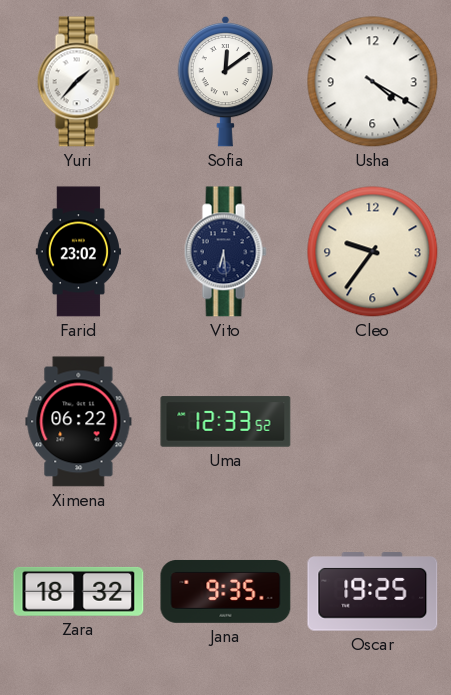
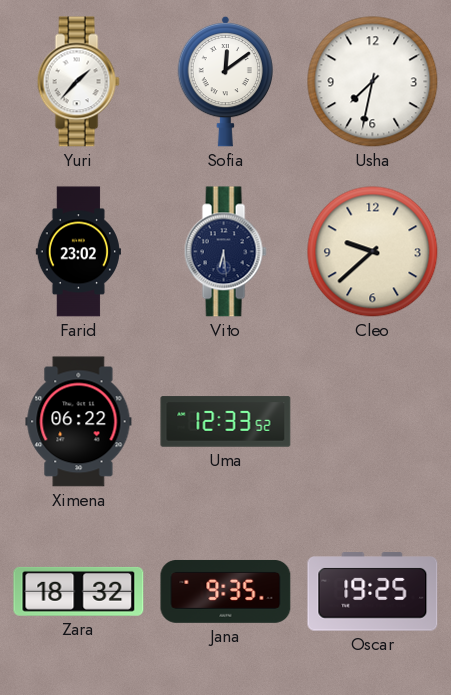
Usha: 4:20 -> 7:32
Cleo: 9:36 -> 9:38
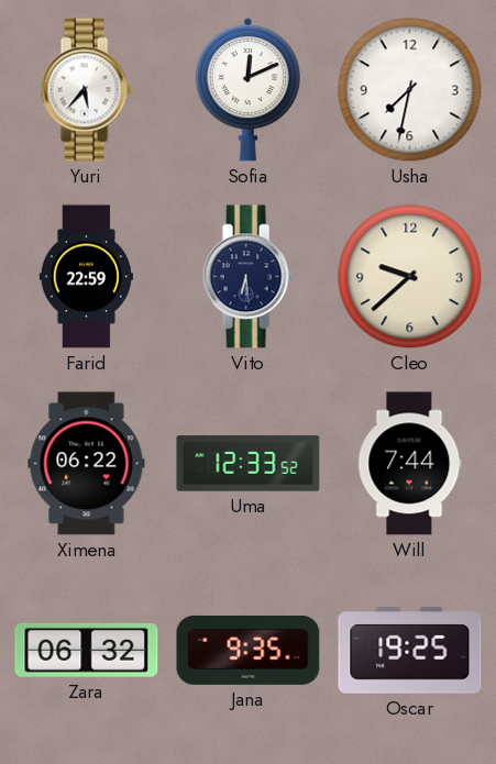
Yuri: 1:37 -> 5:37
Sofia: 12:09 -> 12:11
Farid: 23:02 -> 22:59
Will: none -> 7:44
Zara: 18:32 -> 06:32
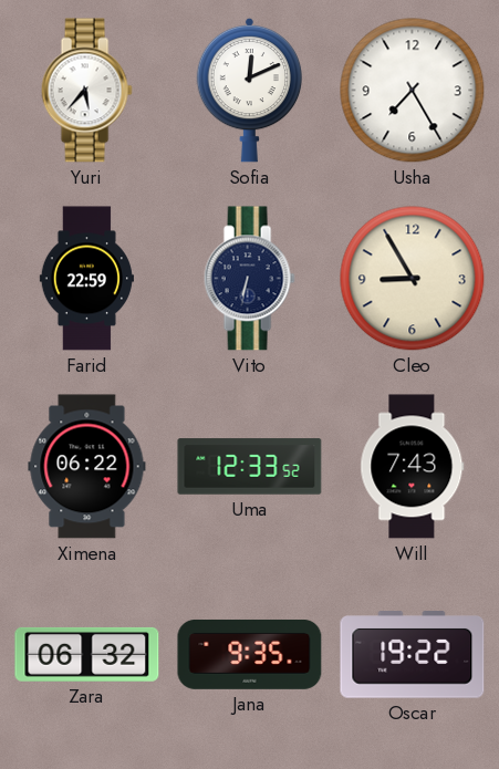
Usha: 7:32 -> 7:25
Vito: 6:29 -> 6:32
Cleo: 9:38 -> 8:55
Will: 7:44 -> 7:43
Oscar: 19:25 -> 19:22
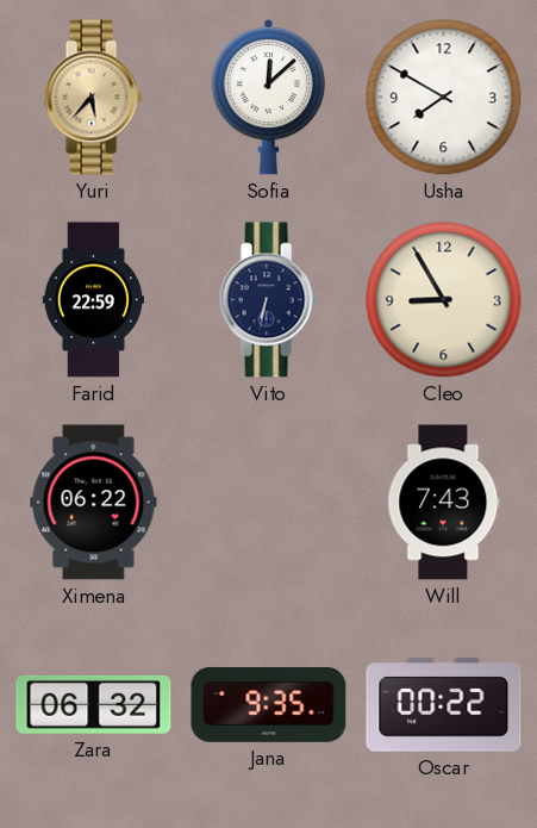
Yuri dial: white -> champagne
Sofia: 12:11 -> 12:08
Usha: 7:25 -> 7:50
Uma: 12:33 -> none
Oscar: 19:22 -> 00:22
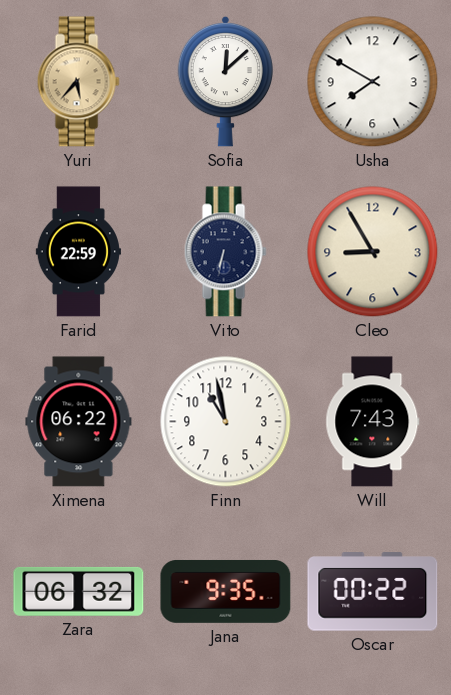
Finn: none -> 10:58
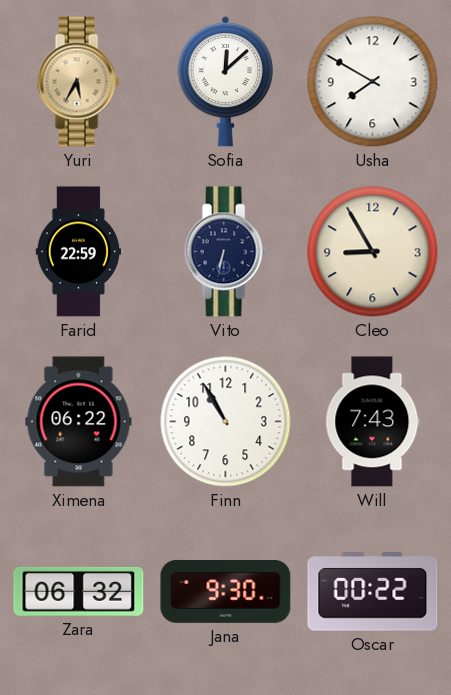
Yuri: 5:37 -> 5:35
Finn: 10:58 -> 10:55
Jana: 9:35 -> 9:30
